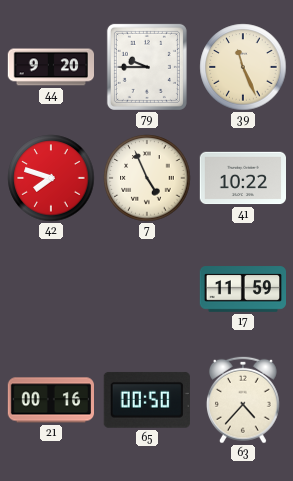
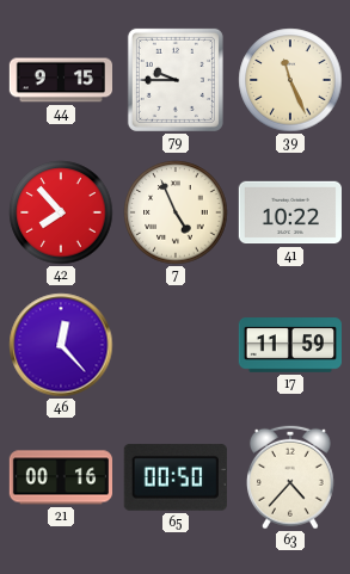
44: 9:20 -> 9:15
42: 7:48 -> 7:53
46: none -> 12:23
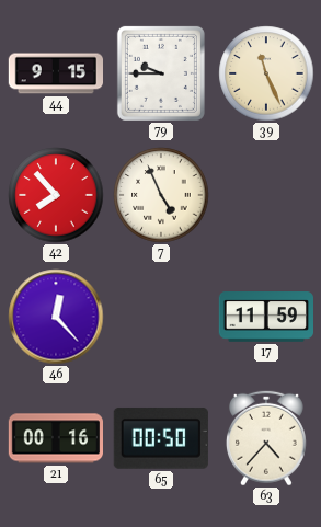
41: 10:22 -> none
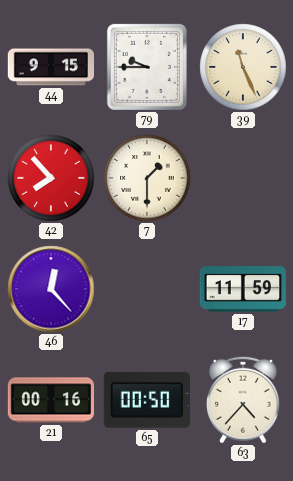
7: 4:56 -> 1:30
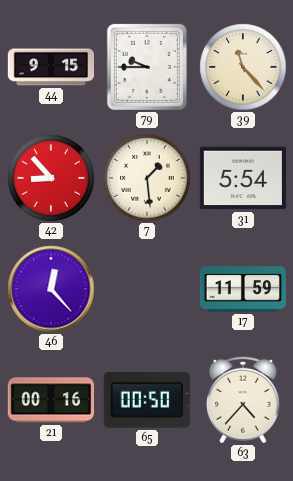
39: 11:26 -> 11:23
42: 7:53 -> 8:53
7: 1:30 -> 1:29
31: none -> 5:54
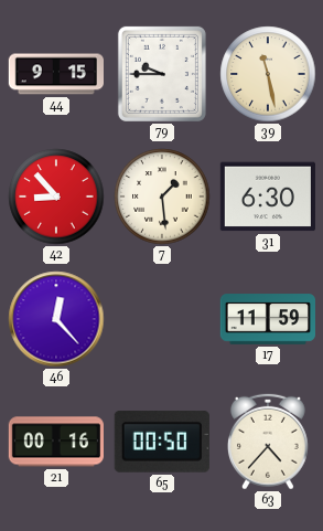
39: 11:23 -> 11:28
31: 5:54 -> 6:30
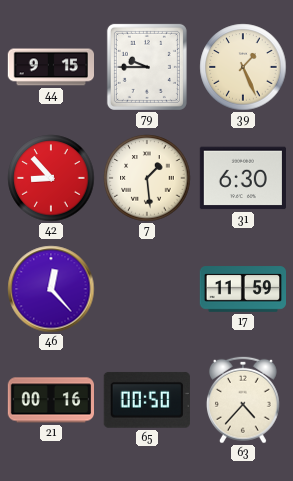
39: 11:28 -> 1:26
